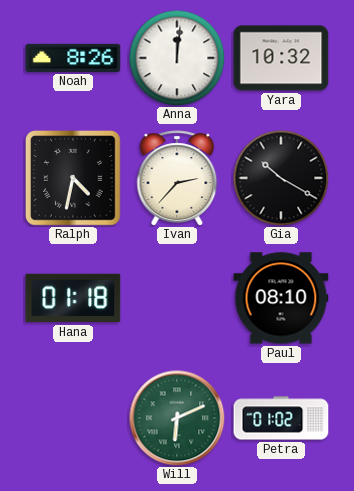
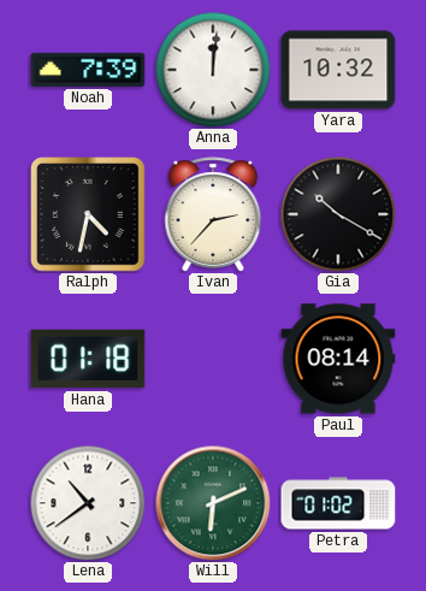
Noah: 8:26 -> 7:39
Paul: 08:10 -> 08:14
Lena: none -> 10:39
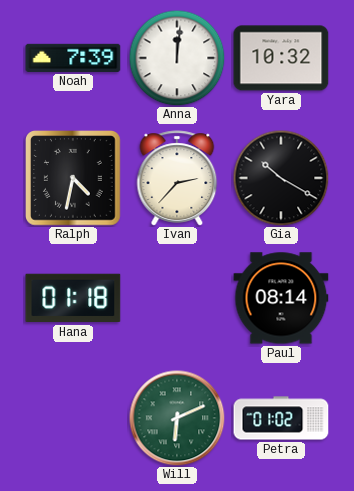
Lena: 10:39 -> none
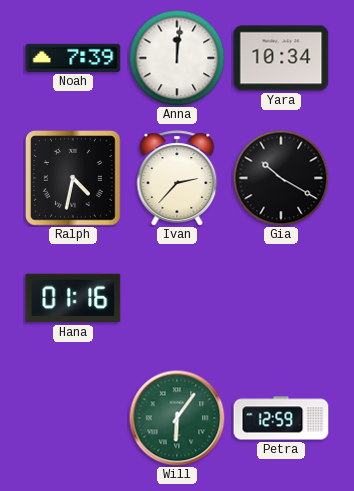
Yara: 10:32 -> 10:34
Hana: 01:18 -> 01:16
Paul: 08:14 -> none
Will: 6:11 -> 6:06
Petra: 01:02 -> 12:59
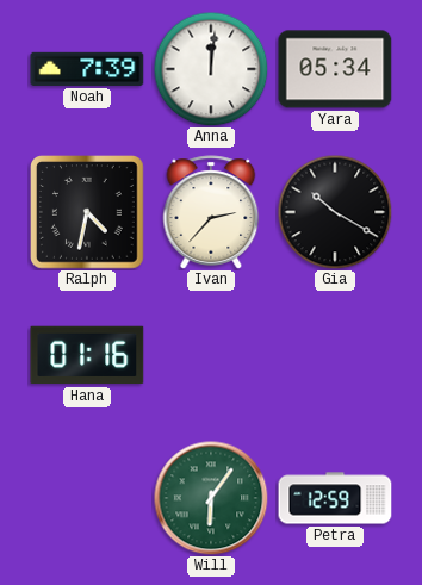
Yara: 10:34 -> 05:34
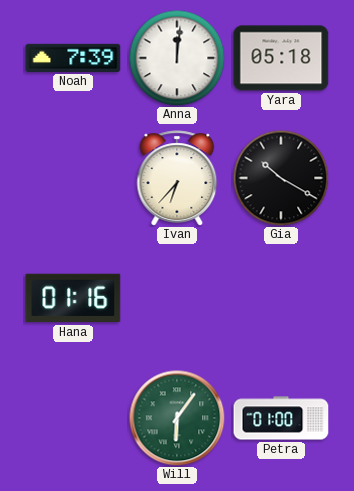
Yara: 05:34 -> 05:18
Ralph: 4:32 -> none
Ivan: 2:37 -> 6:37
Petra: 12:59 -> 01:00
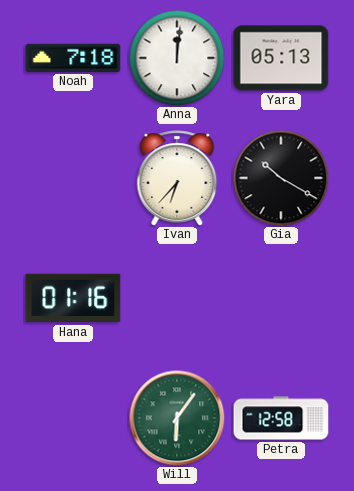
Noah: 7:39 -> 7:18
Yara: 05:18 -> 05:13
Petra: 01:00 -> 12:58
